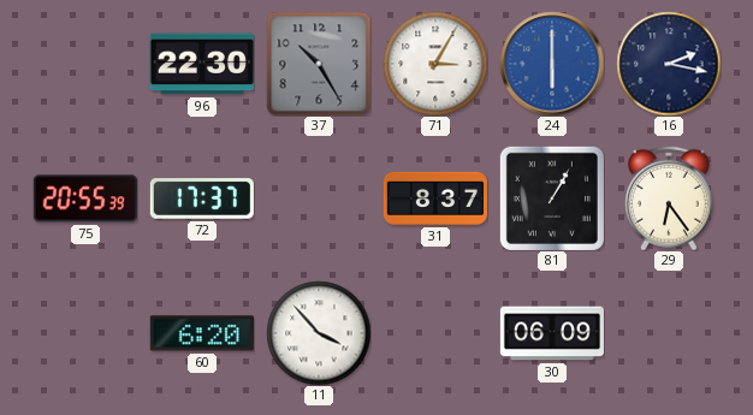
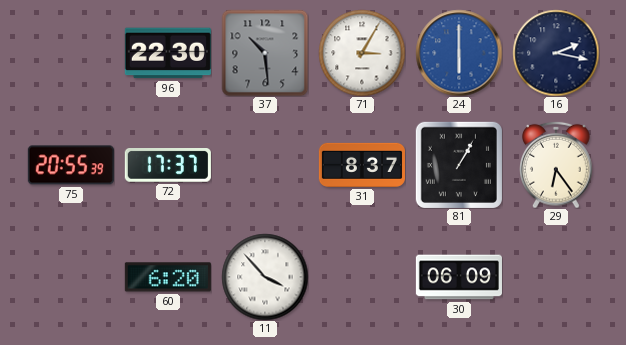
37: 10:25 -> 10:29
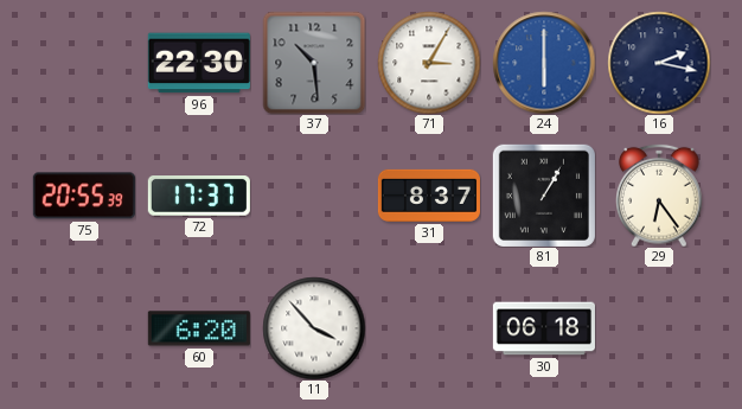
30: 06:09 -> 06:18
